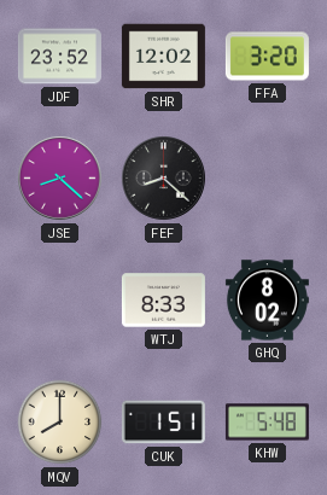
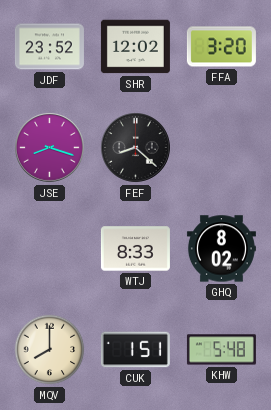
JSE: 8:22 -> 8:18
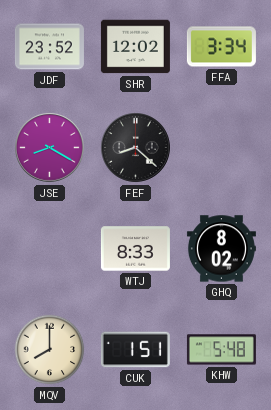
FFA: 3:20 -> 3:34
JSE: 8:18 -> 8:20
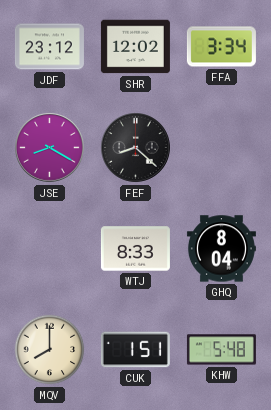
JDF: 23:52 -> 23:12
GHQ: 8:02 -> 8:04
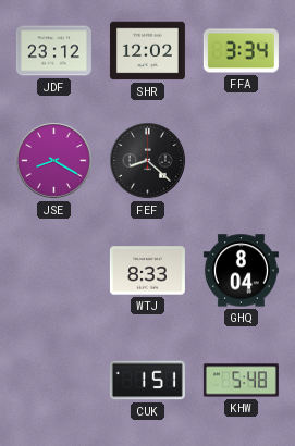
MQV: 8:00 -> none
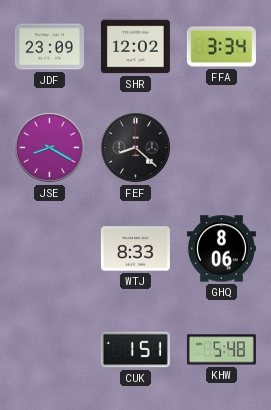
JDF: 23:12 -> 23:09
GHQ: 8:04 -> 8:06
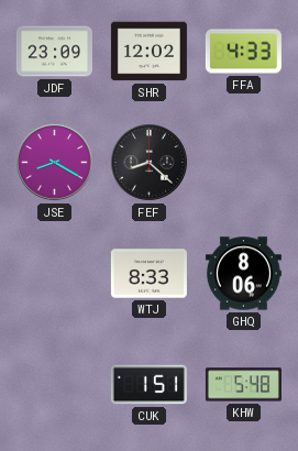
FFA: 3:34 -> 4:33
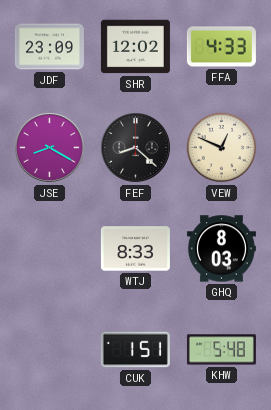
VEW: none -> 12:49
GHQ: 8:06 -> 8:03
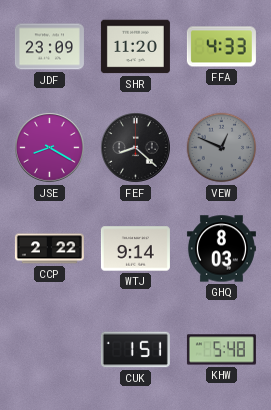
SHR: 12:02 -> 11:20
VEW dial: cream -> grey
CCP: none -> 2:22
WTJ: 8:33 -> 9:14
